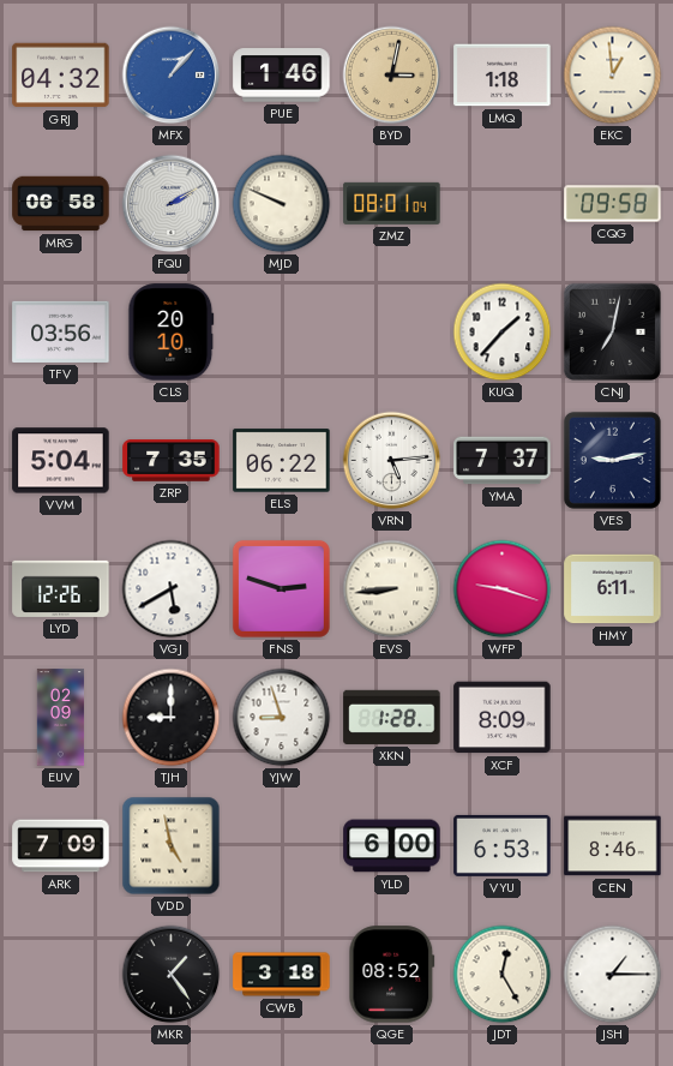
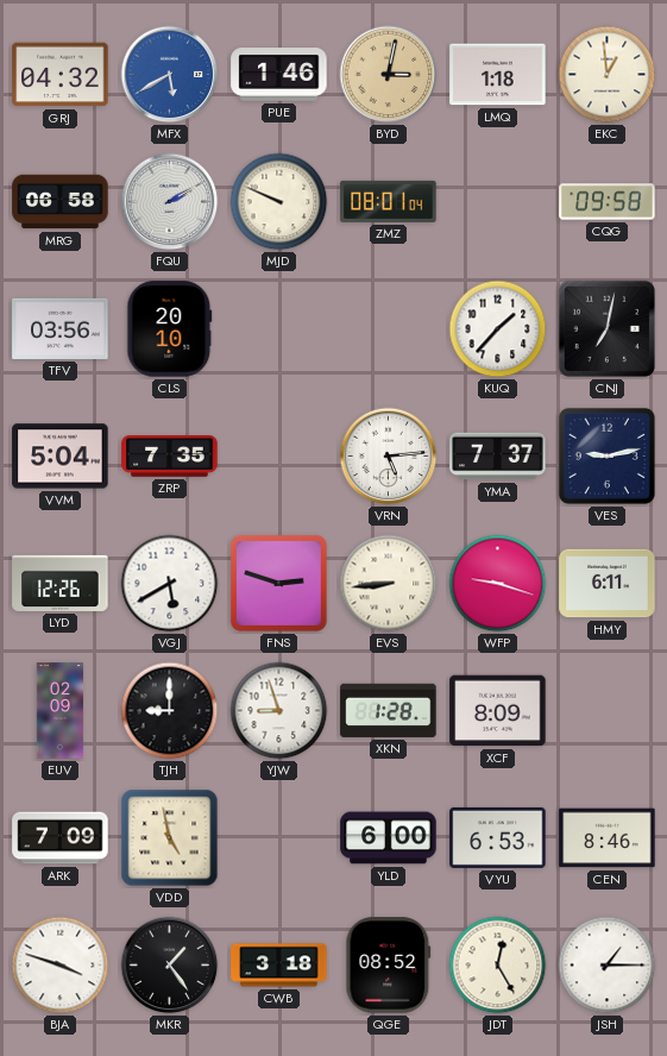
MFX: 1:07 -> 5:40
ELS: 06:22 -> none
BJA: none -> 3:48
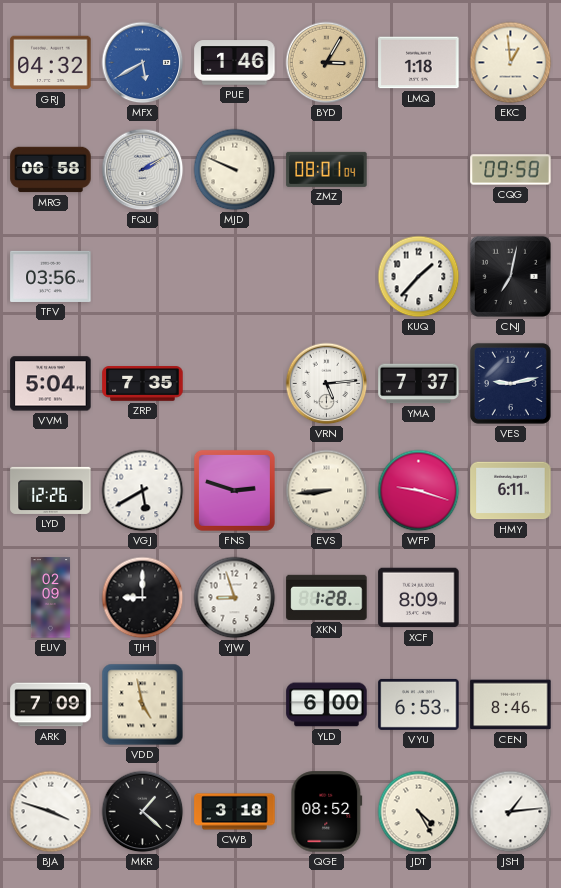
BYD: 3:02 -> 3:05
CLS: 20:10 -> none
MKR: 1:24 -> 1:22
JDT: 12:25 -> 4:25
JSH: 1:15 -> 1:14
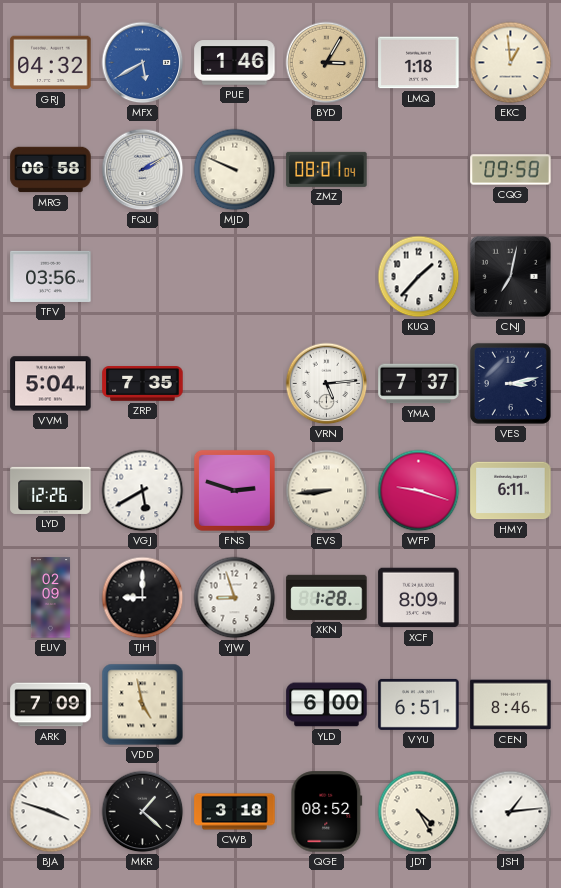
VES: 9:13 -> 3:13
VYU: 6:53 -> 6:51
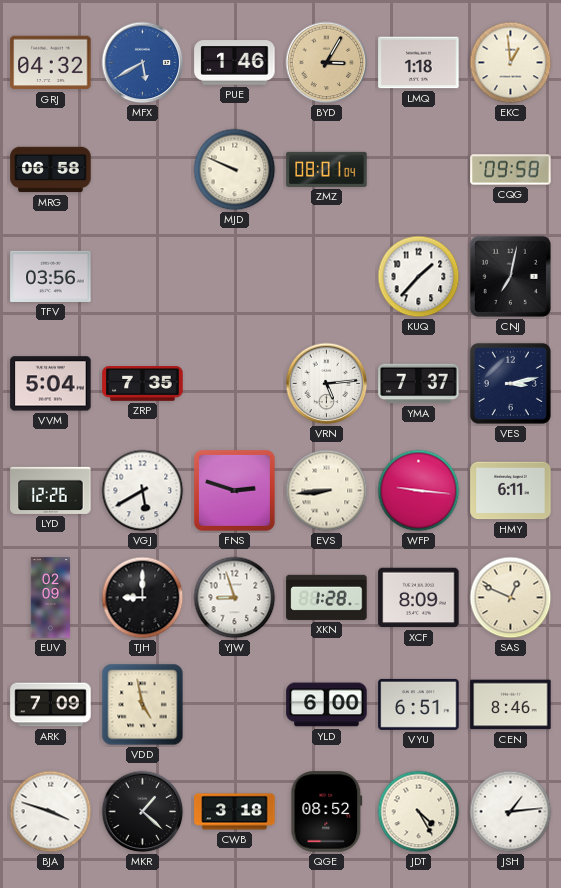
FQU: 2:10 -> none
WFP: 9:18 -> 9:16
SAS: none -> 12:49
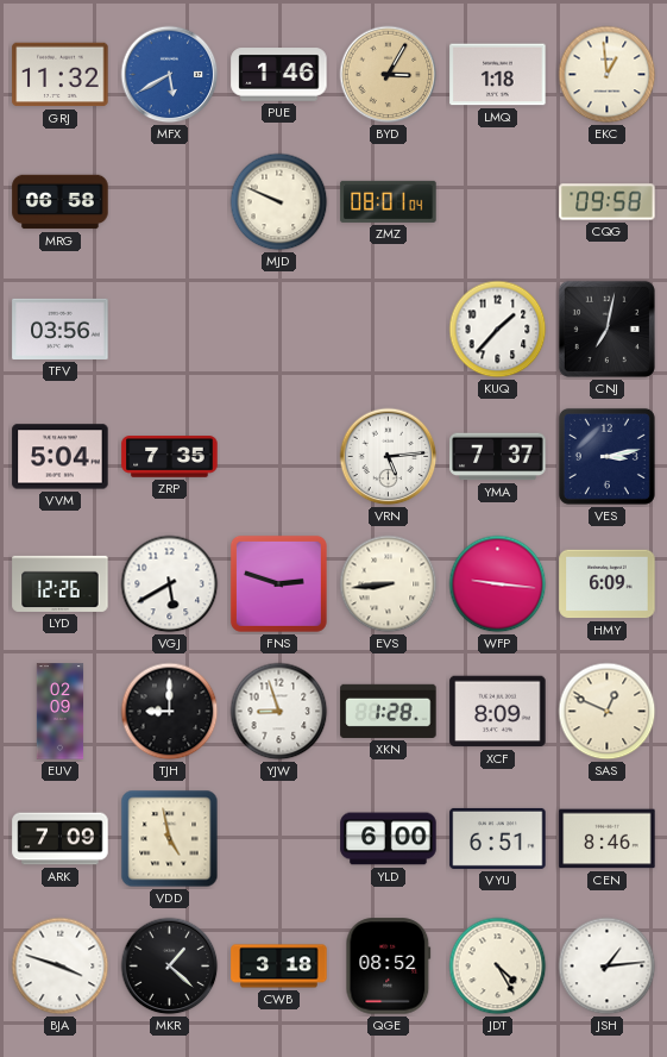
GRJ: 04:32 -> 11:32
HMY: 6:11 -> 6:09
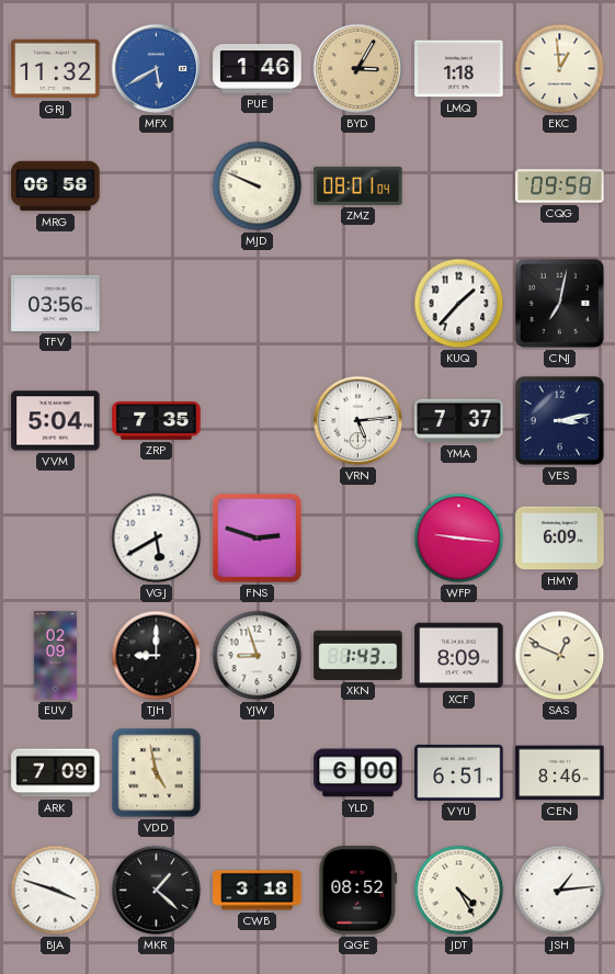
LYD: 12:26 -> none
EVS: 8:44 -> none
XKN: 1:28 -> 1:43
